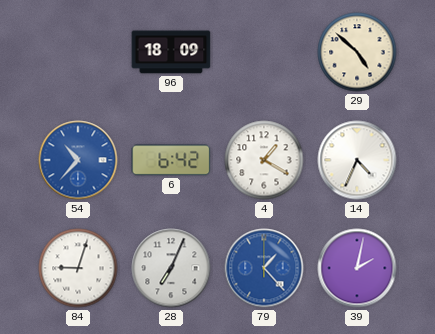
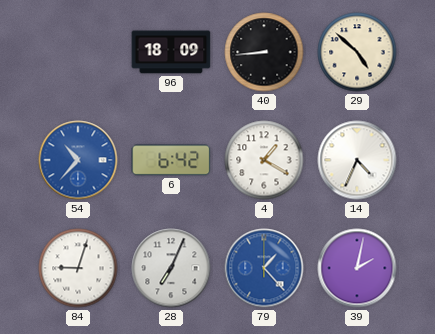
40: none -> 8:44
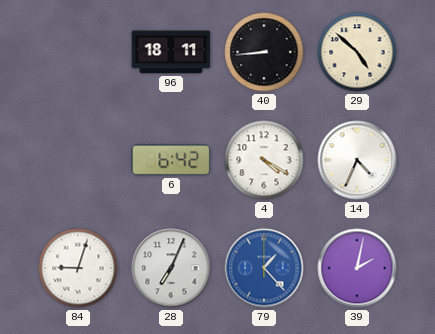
96: 18:09 -> 18:11
54: 10:37 -> none
4: 1:20 -> 4:20
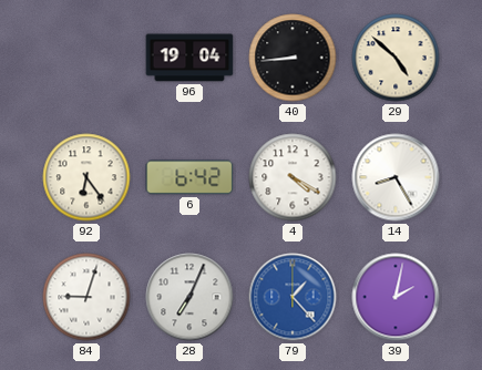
96: 18:11 -> 19:04
92: none -> 6:24
14: 4:34 -> 8:25
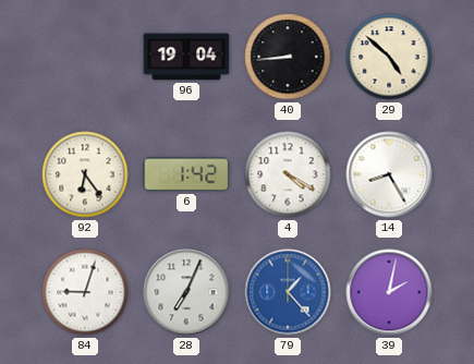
6: 6:42 -> 1:42
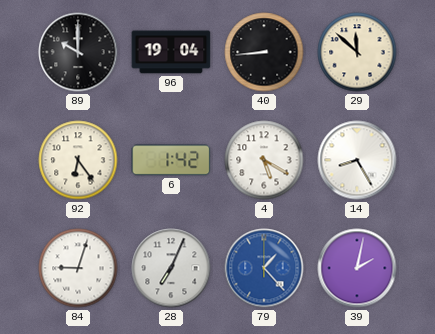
89: none -> 10:00
29: 4:52 -> 11:52
4: 4:20 -> 5:20
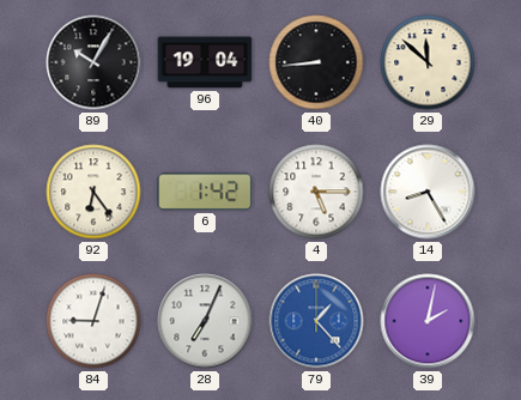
89: 10:00 -> 10:05
4: 5:20 -> 5:15
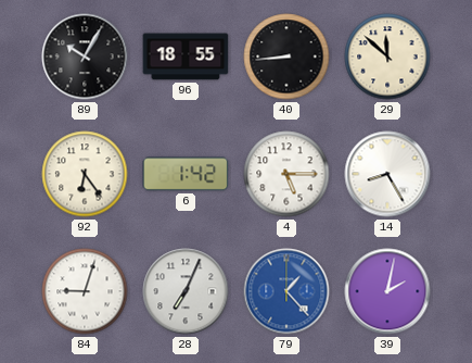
96: 19:04 -> 18:55
